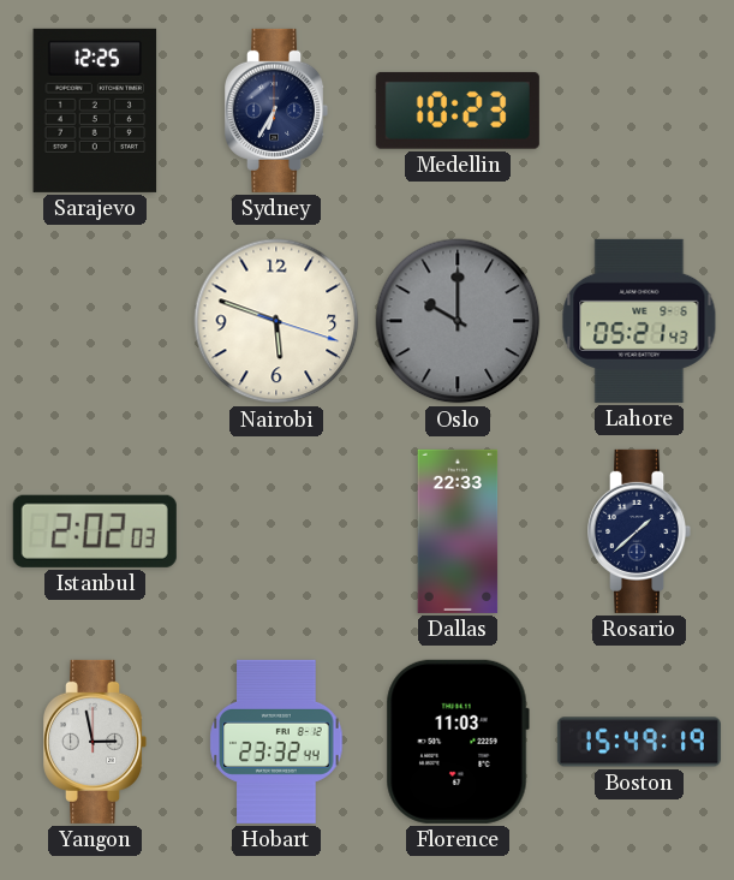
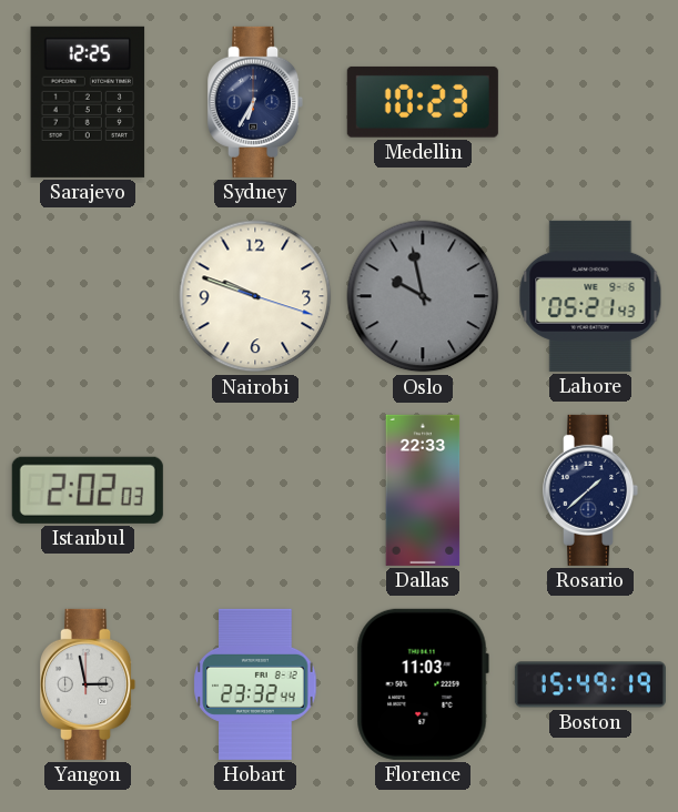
Nairobi: 5:48 -> 9:48
Oslo: 10:00 -> 9:58
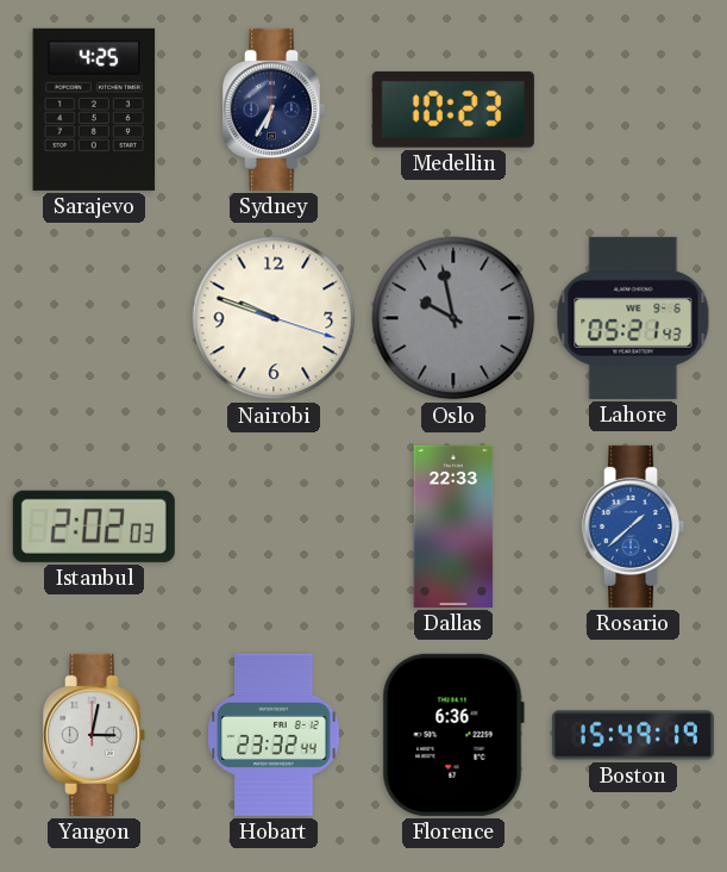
Sarajevo: 12:25 -> 4:25
Rosario dial: navy -> blue
Yangon: 2:58 -> 3:02
Florence: 11:03 -> 6:36
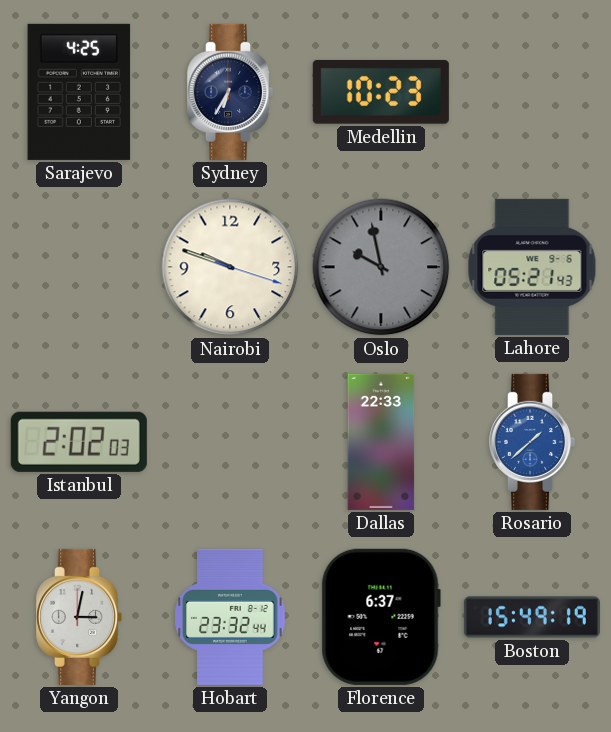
Florence: 6:36 -> 6:37
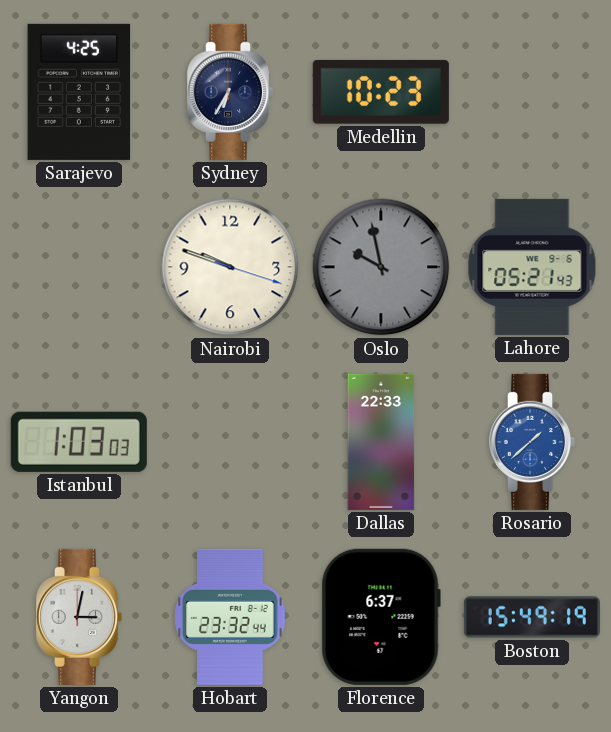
Istanbul: 2:02 -> 1:03
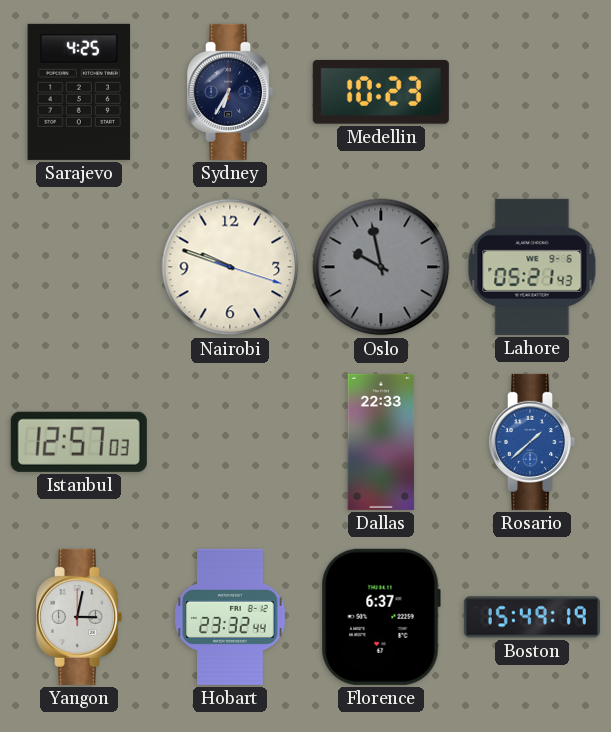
Istanbul: 1:03 -> 12:57
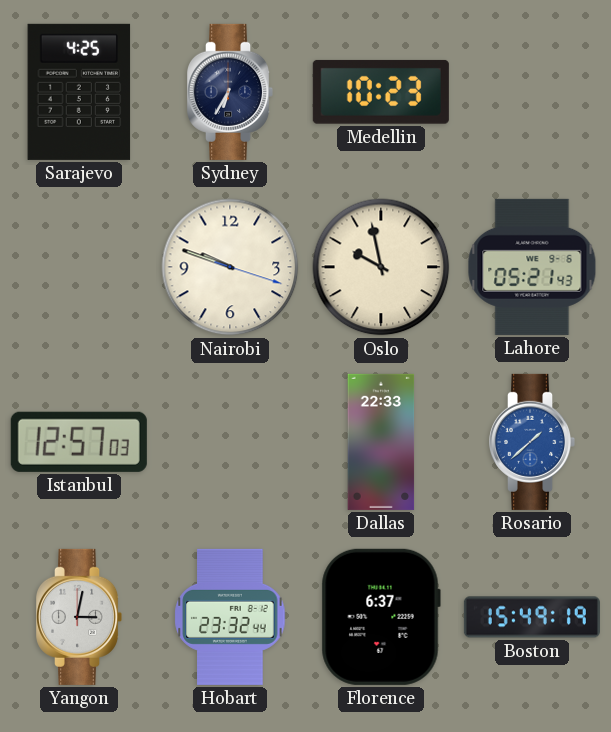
Oslo dial: grey -> cream
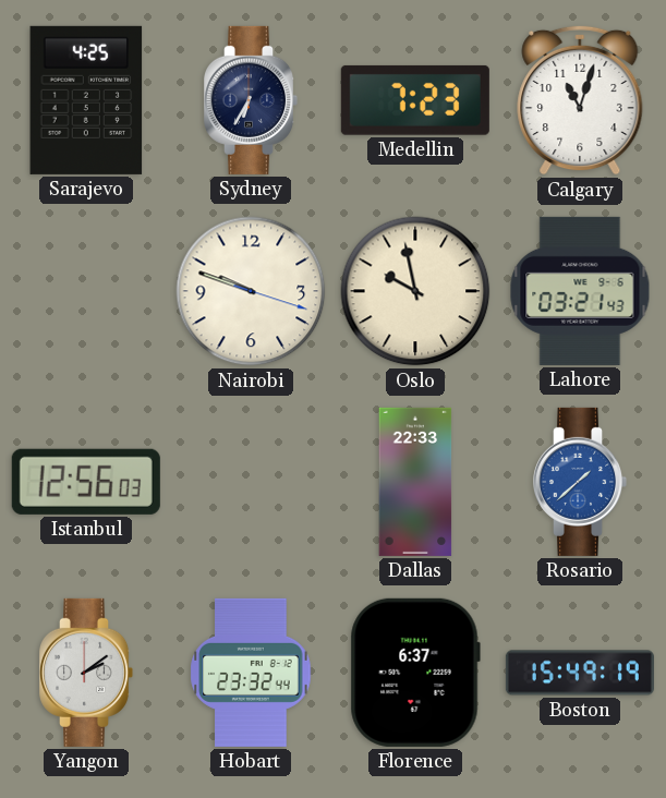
Medellin: 10:23 -> 7:23
Calgary: none -> 11:03
Lahore: 05:21 -> 03:21
Istanbul: 12:57 -> 12:56
Yangon: 3:02 -> 2:09
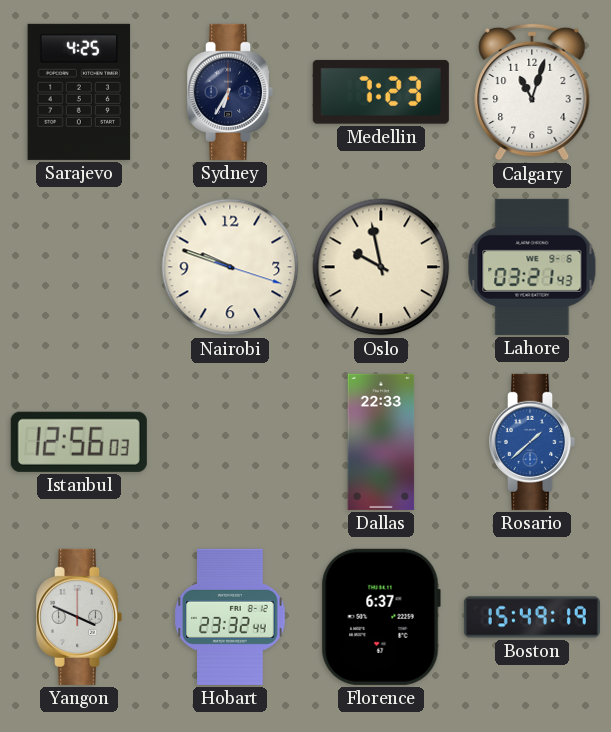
Yangon: 2:09 -> 3:49
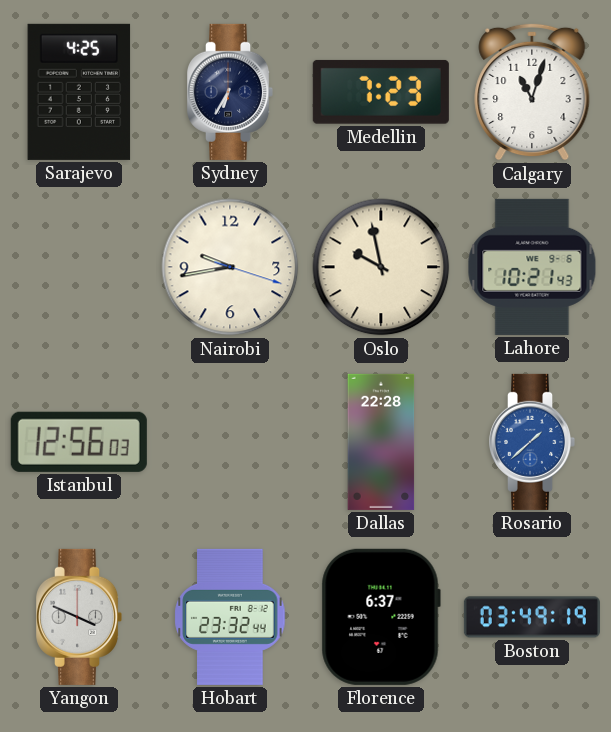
Nairobi: 9:48 -> 9:43
Lahore: 03:21 -> 10:21
Dallas: 22:33 -> 22:28
Boston: 15:49 -> 03:49
